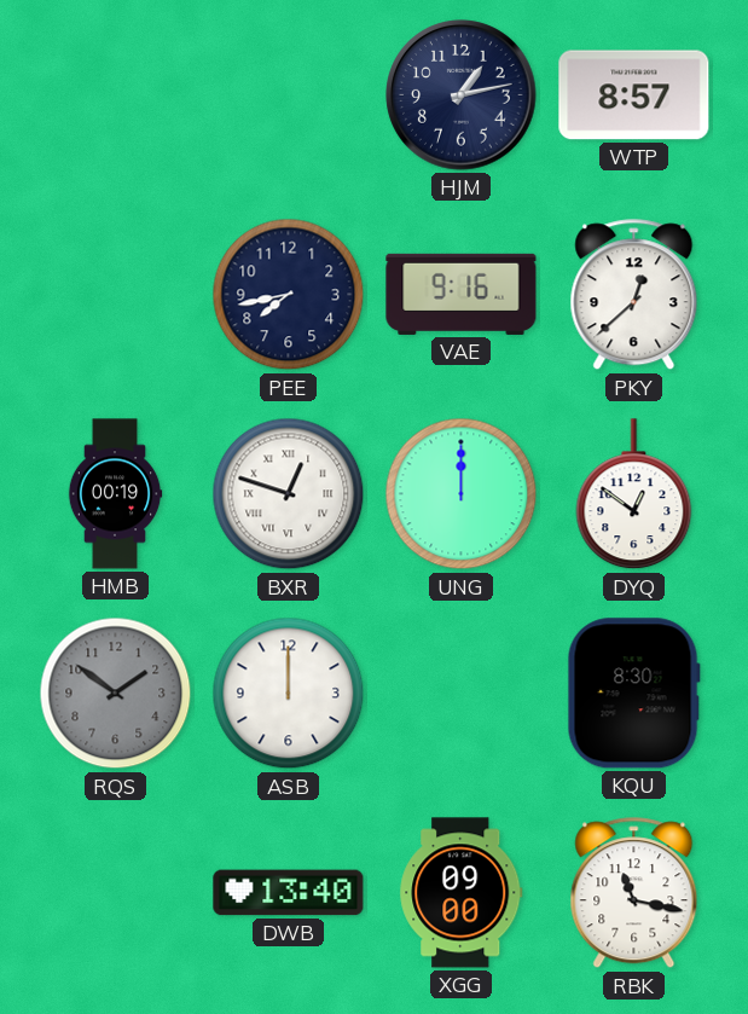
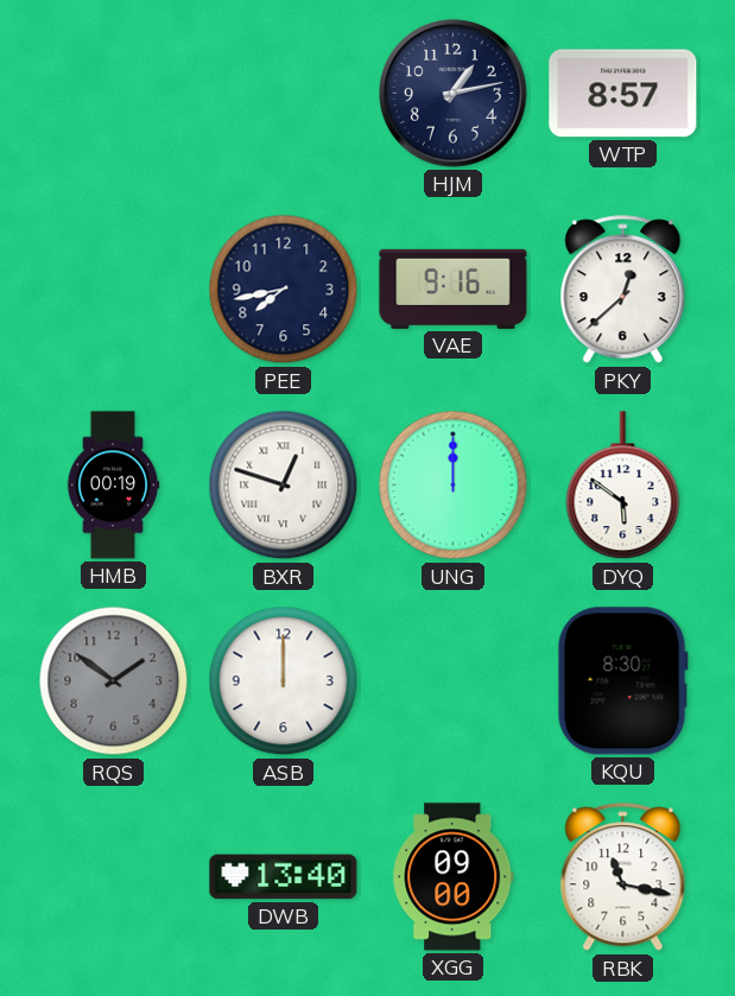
DYQ: 12:51 -> 5:51
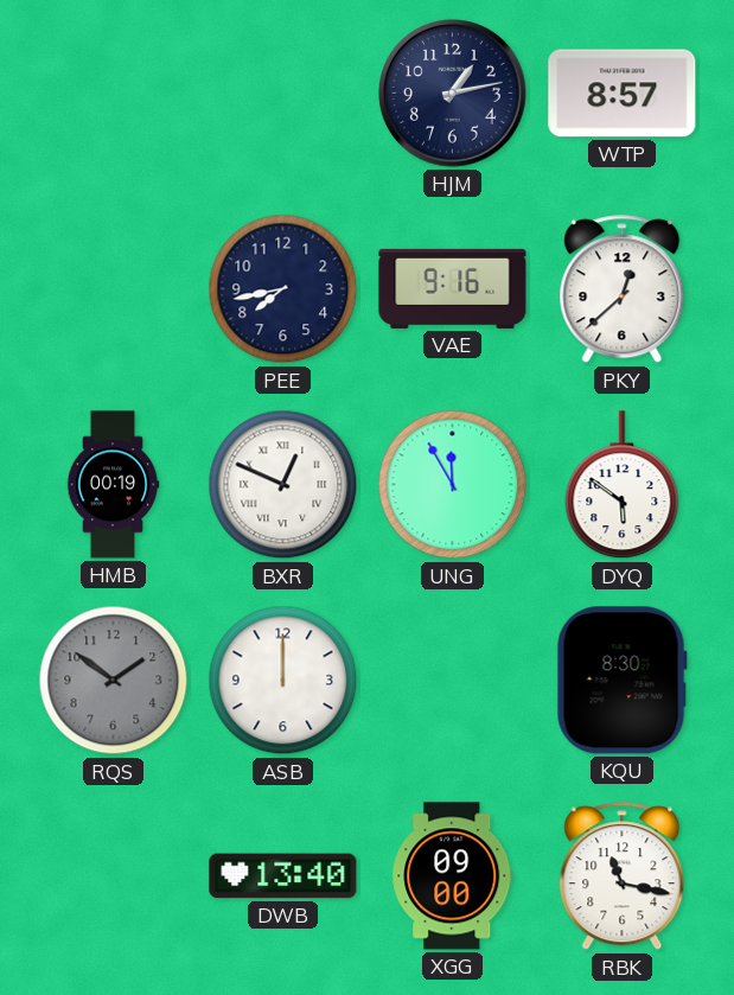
BXR: 12:48 -> 12:49
UNG: 12:00 -> 11:55
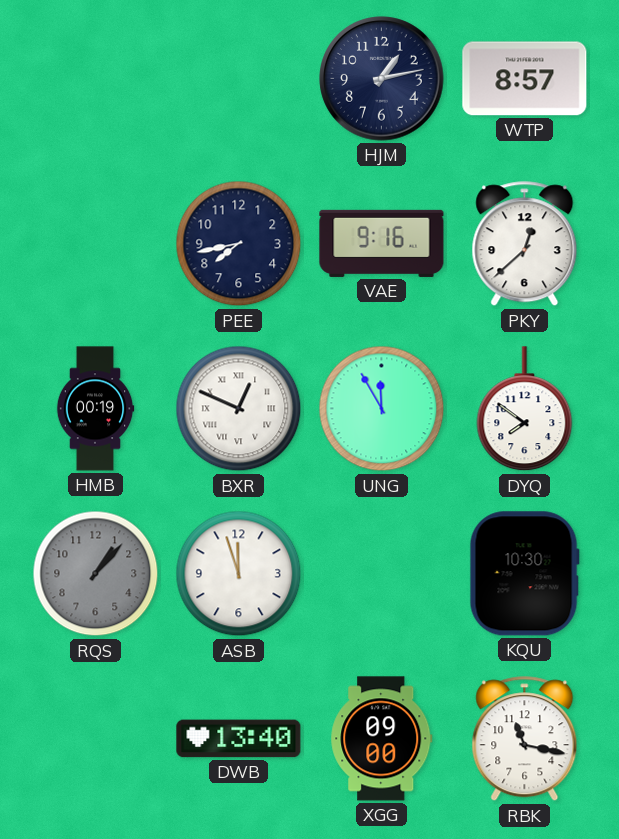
DYQ: 5:51 -> 7:51
RQS: 1:51 -> 1:07
ASB: 12:00 -> 11:57
KQU: 8:30 -> 10:30
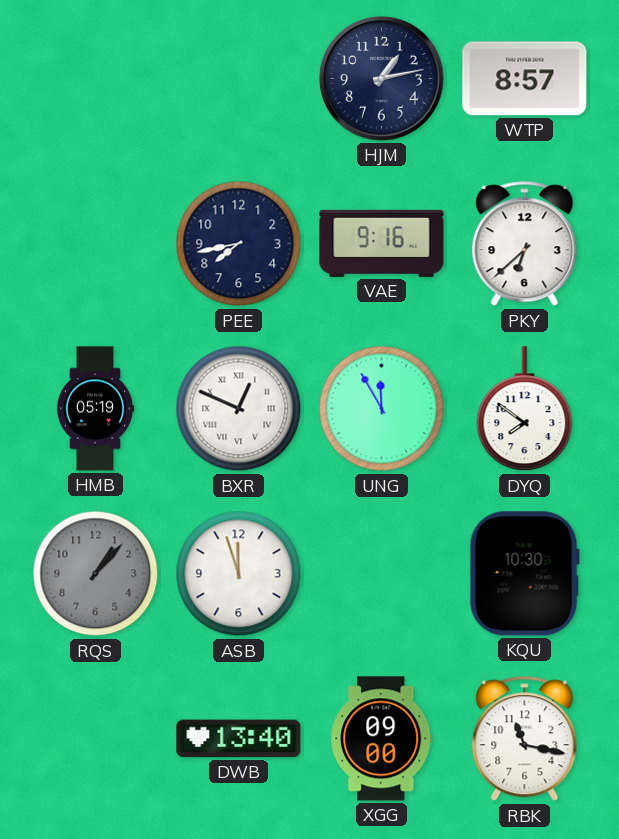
PKY: 12:38 -> 6:38
HMB: 00:19 -> 05:19
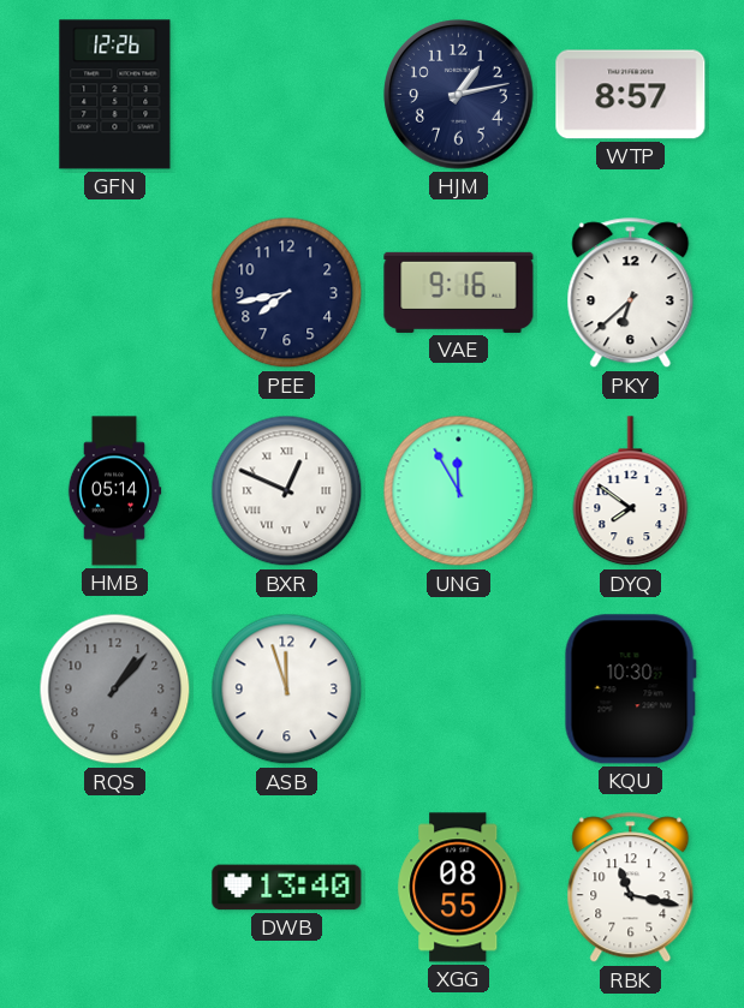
GFN: none -> 12:26
HMB: 05:19 -> 05:14
XGG: 09:00 -> 08:55
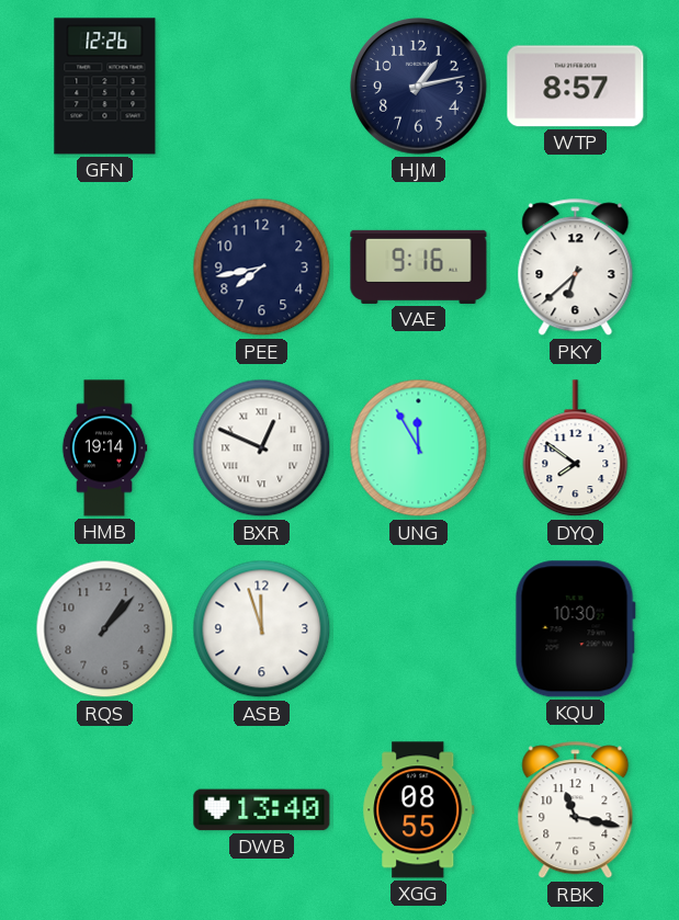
HMB: 05:14 -> 19:14
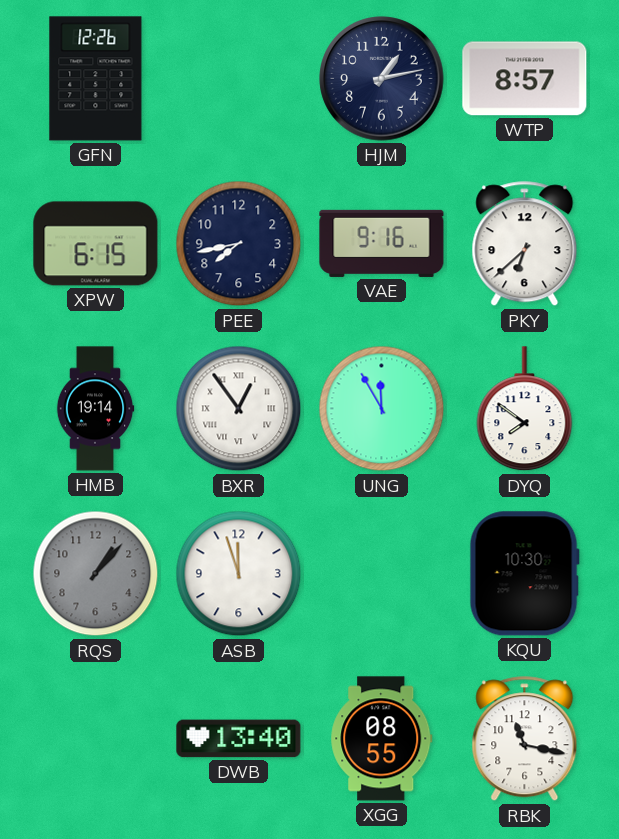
XPW: none -> 6:15
BXR: 12:49 -> 12:54
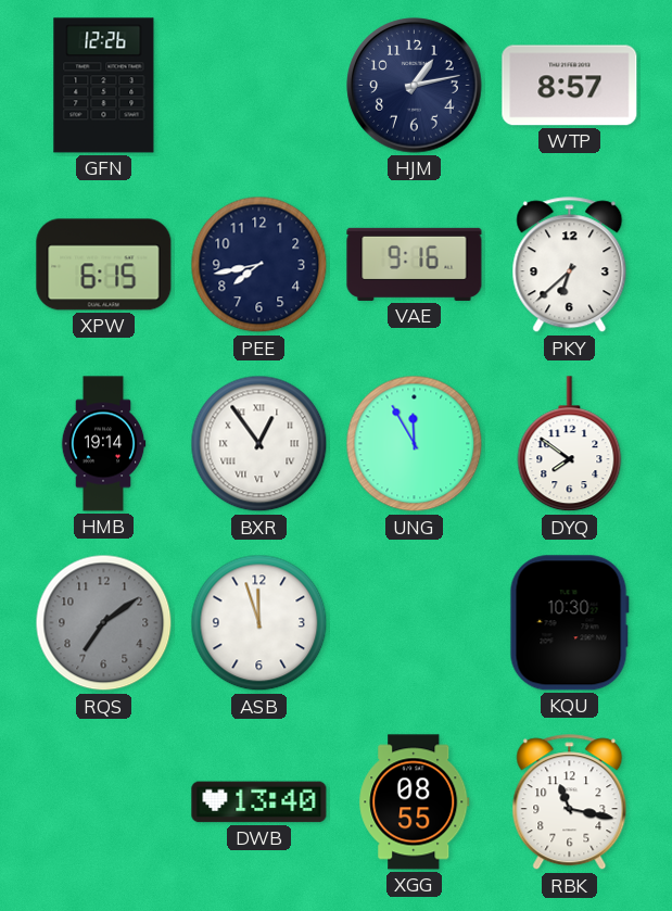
RQS: 1:07 -> 7:09
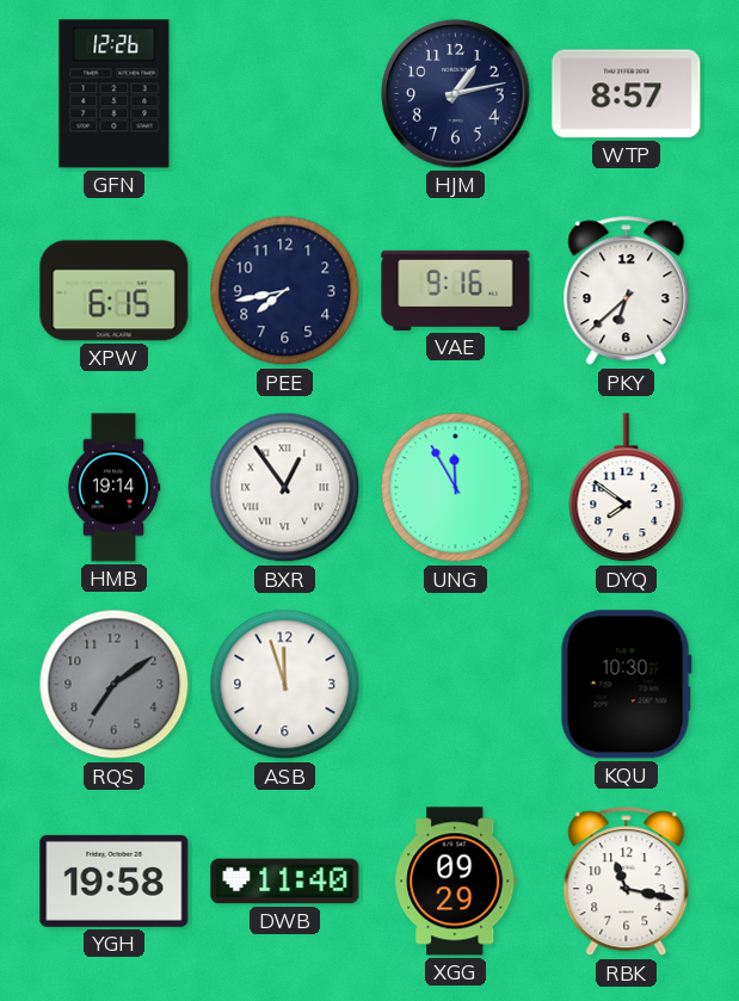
YGH: none -> 19:58
DWB: 13:40 -> 11:40
XGG: 08:55 -> 09:29
